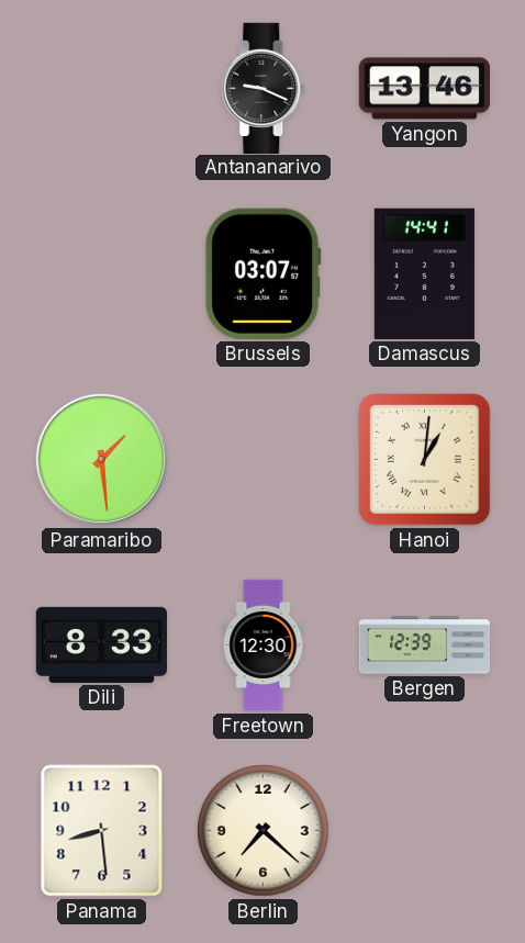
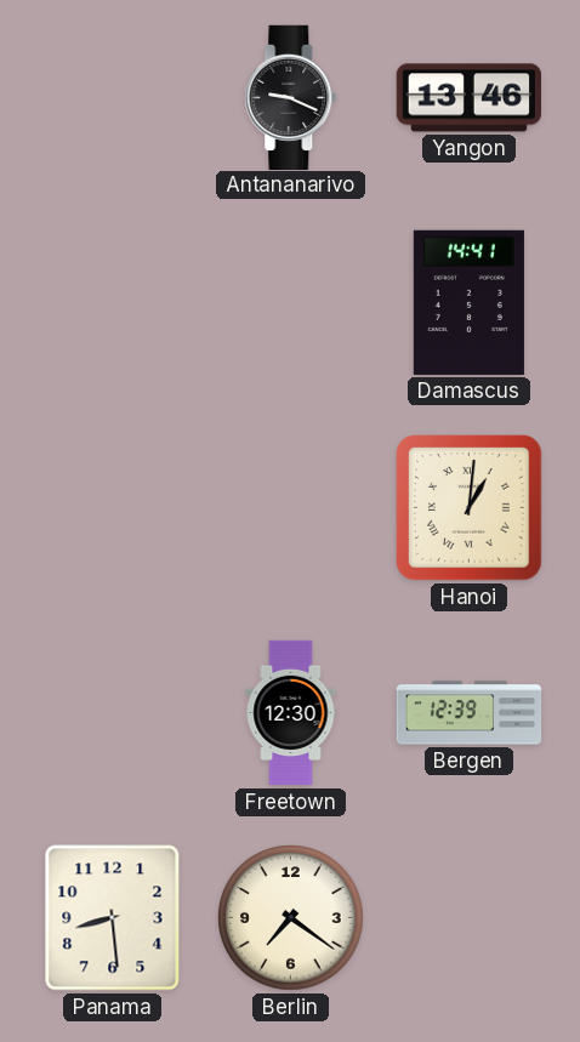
Brussels: 03:07 -> none
Paramaribo: 1:29 -> none
Dili: 8:33 -> none
Berlin: 7:22 -> 7:21
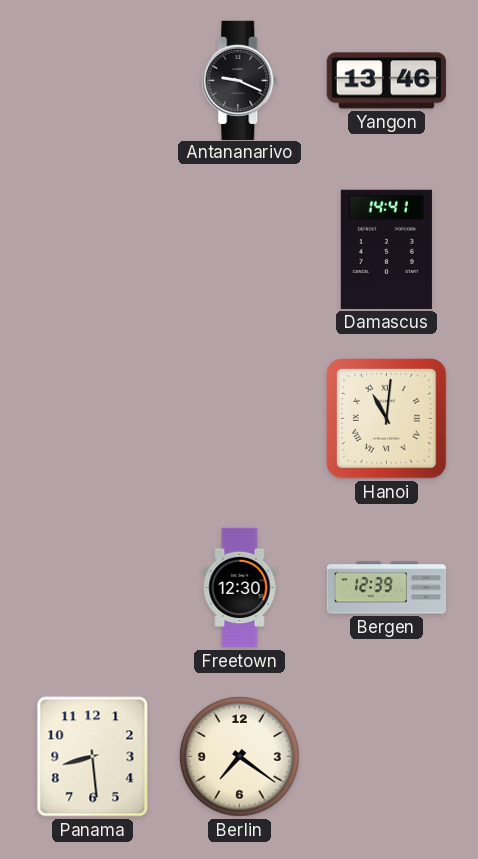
Hanoi: 1:01 -> 11:01
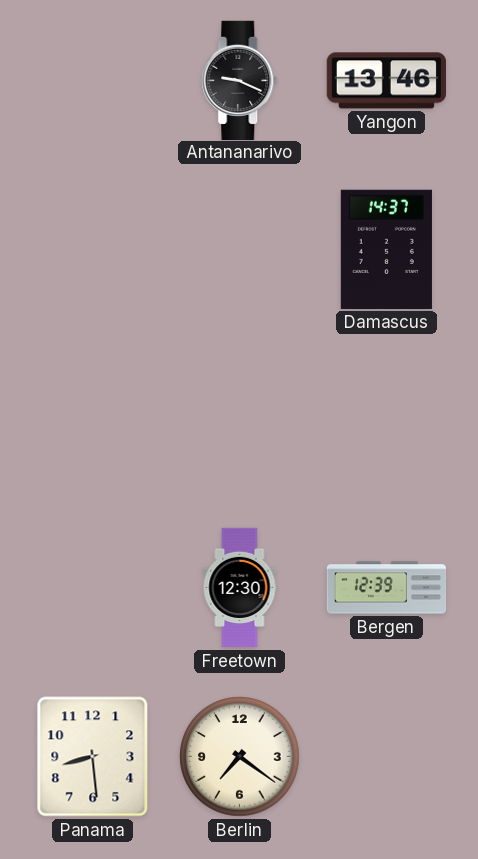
Damascus: 14:41 -> 14:37
Hanoi: 11:01 -> none
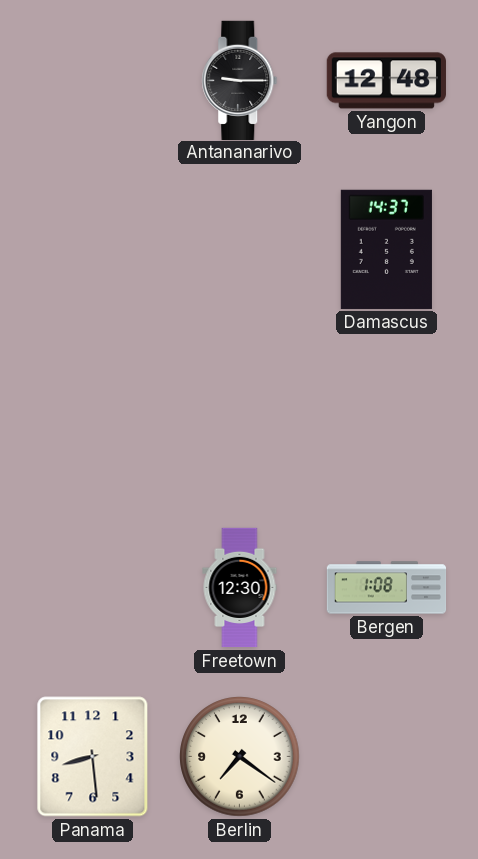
Antananarivo: 9:19 -> 9:15
Yangon: 13:46 -> 12:48
Bergen: 12:39 -> 1:08
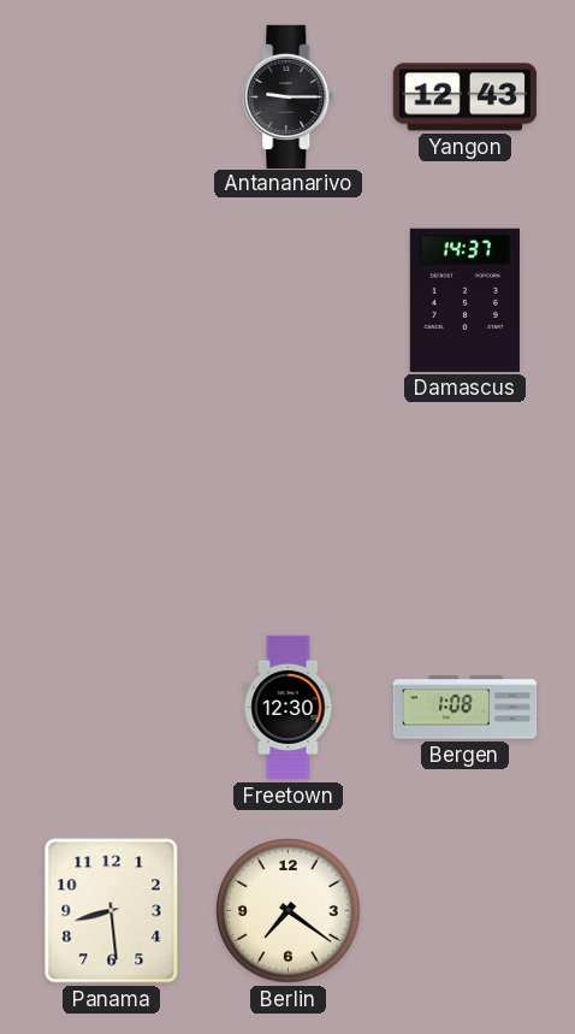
Yangon: 12:48 -> 12:43
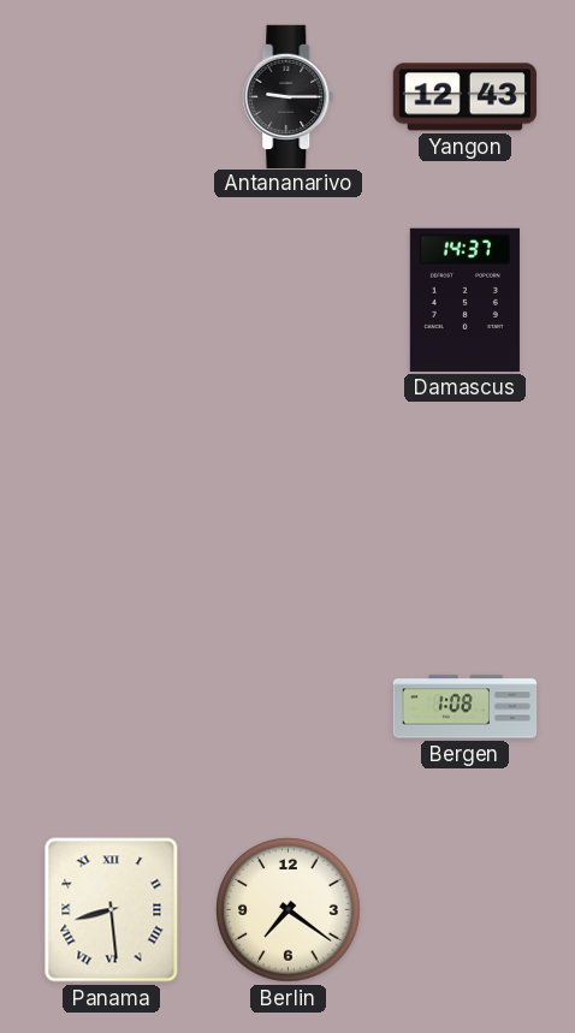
Freetown: 12:30 -> none
Panama numerals: Arabic -> Roman
